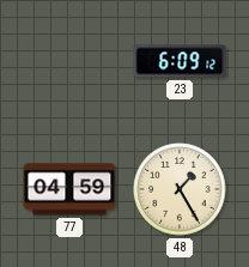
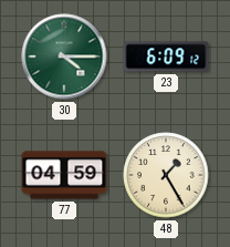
30: none -> 4:15
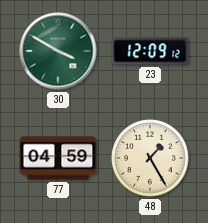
30: 4:15 -> 3:50
23: 6:09 -> 12:09
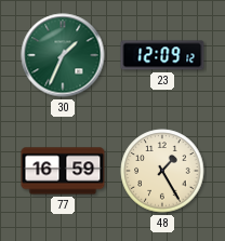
30: 3:50 -> 1:34
77: 04:59 -> 16:59
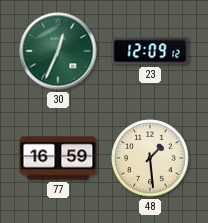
30: 1:34 -> 12:34
48: 1:25 -> 1:29
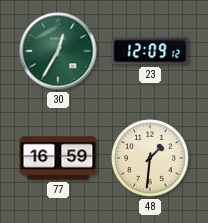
30: 12:34 -> 12:35
48: 1:29 -> 1:31
